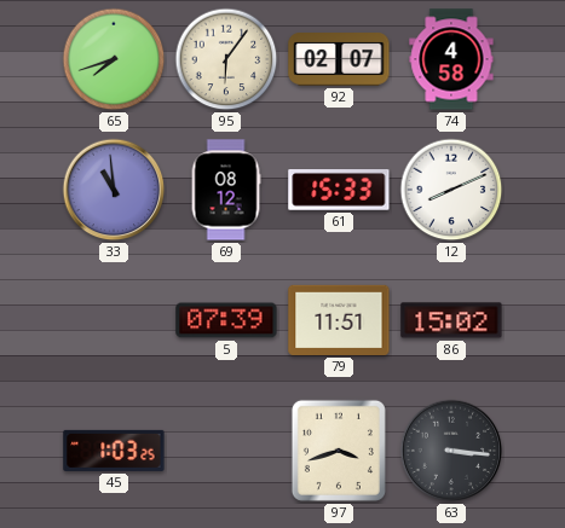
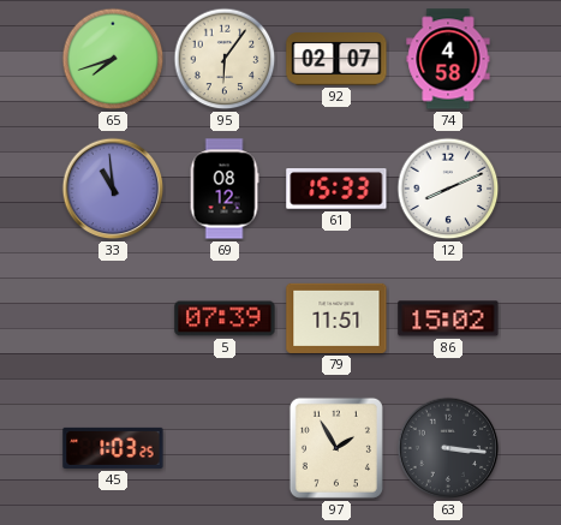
97: 3:42 -> 1:55
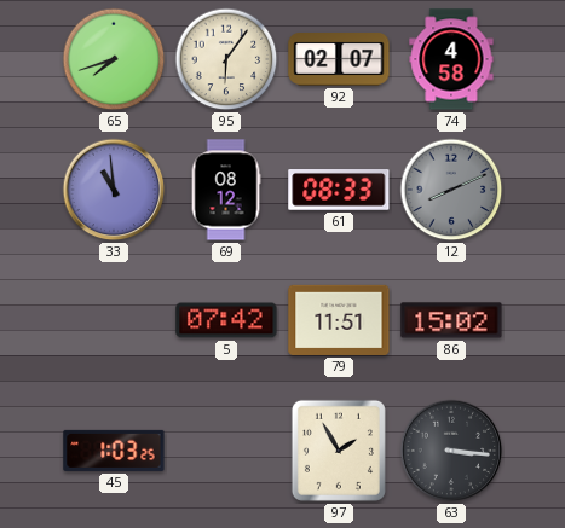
61: 15:33 -> 08:33
12 dial: white -> grey
5: 07:39 -> 07:42
